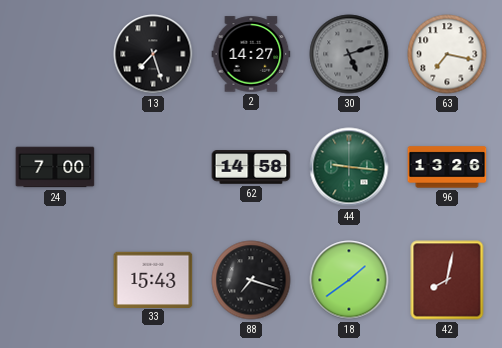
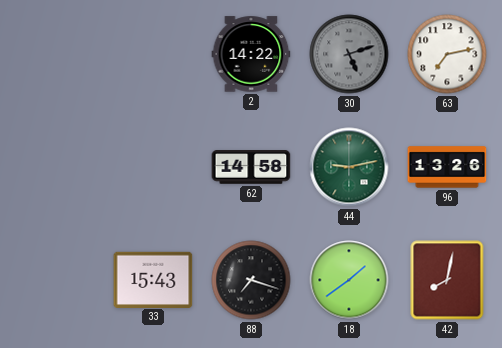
13: 7:27 -> none
2: 14:27 -> 14:22
63: 7:17 -> 7:13
24: 7:00 -> none
44: 9:16 -> 9:13
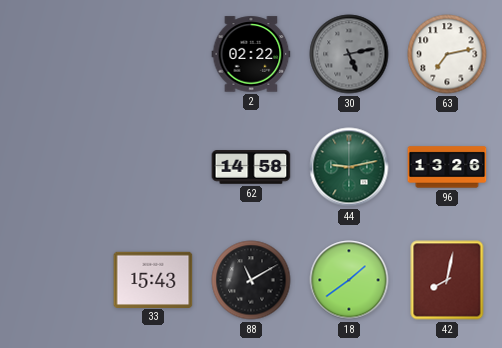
2: 14:22 -> 02:22
30: 5:12 -> 5:13
88: 7:18 -> 11:10
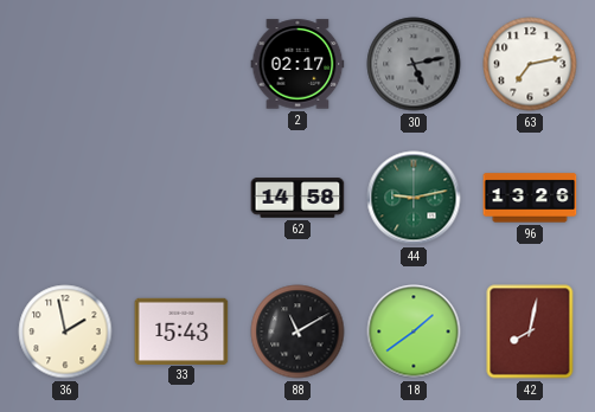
2: 02:22 -> 02:17
36: none -> 1:58
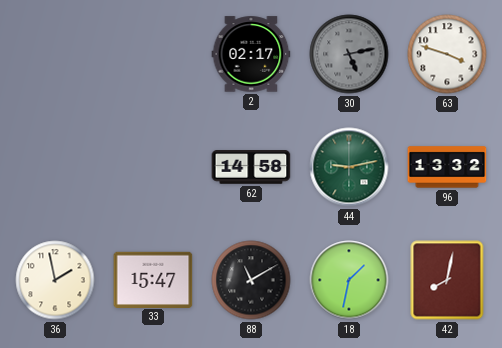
63: 7:13 -> 3:48
96: 13:26 -> 13:32
33: 15:43 -> 15:47
18: 1:39 -> 1:32
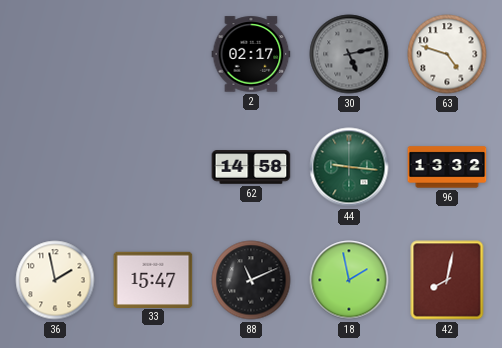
63: 3:48 -> 4:48
44: 9:13 -> 9:16
88: 11:10 -> 11:11
18: 1:32 -> 1:58
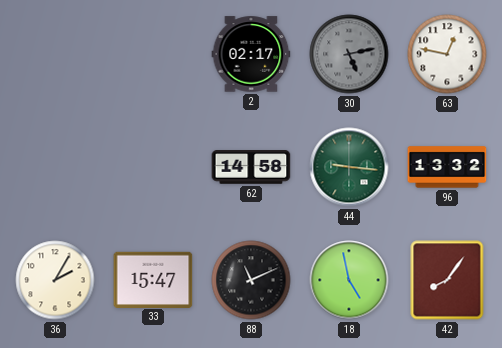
63: 4:48 -> 12:47
36: 1:58 -> 2:05
18: 1:58 -> 4:58
42: 8:02 -> 8:06
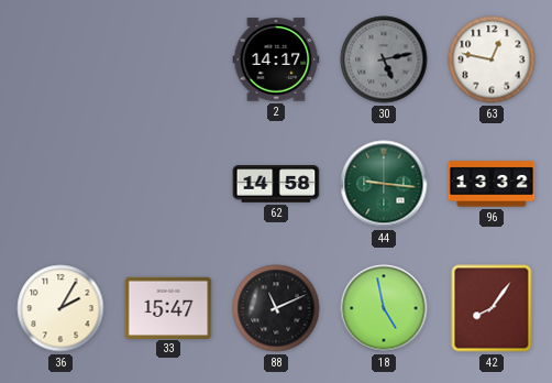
2: 02:17 -> 14:17
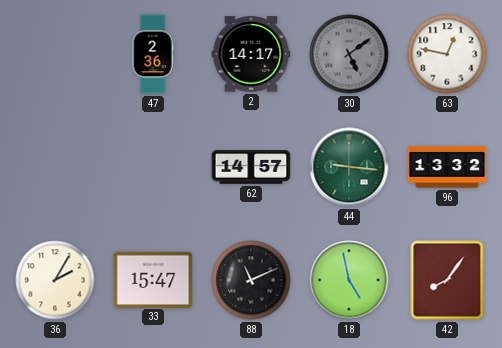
47: none -> 2:36
30: 5:13 -> 5:09
62: 14:58 -> 14:57
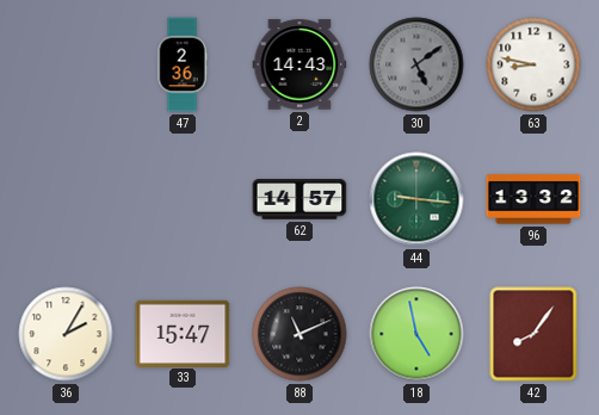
2: 14:17 -> 14:43
63: 12:47 -> 8:47
